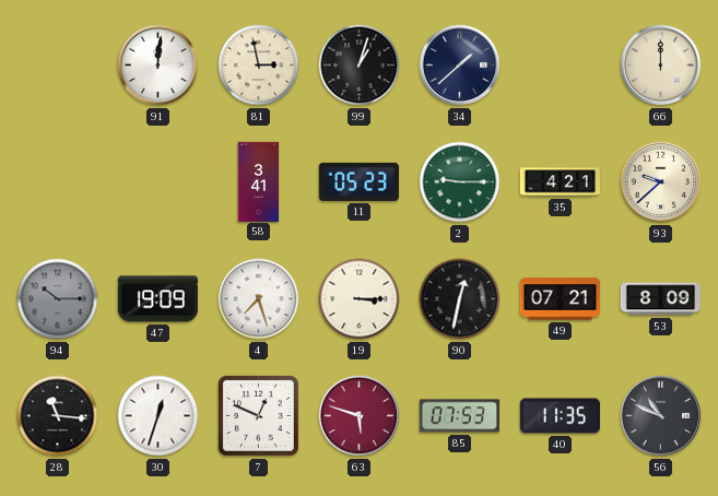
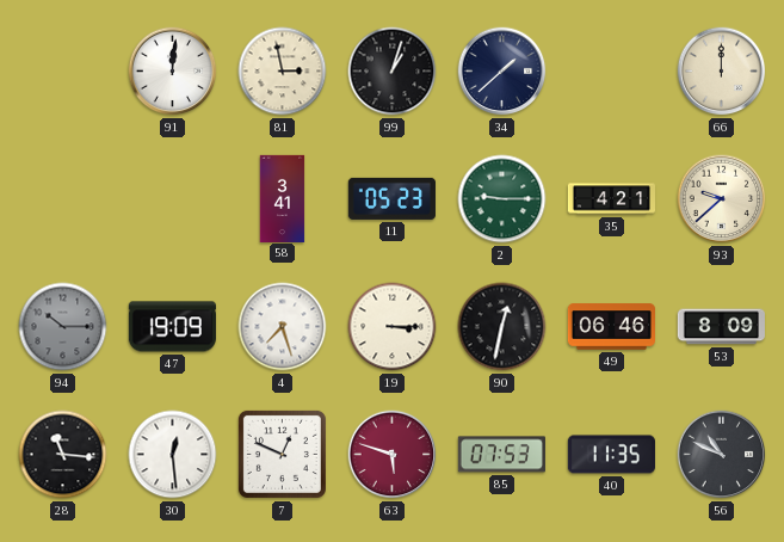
49: 07:21 -> 06:46
30: 12:33 -> 12:29
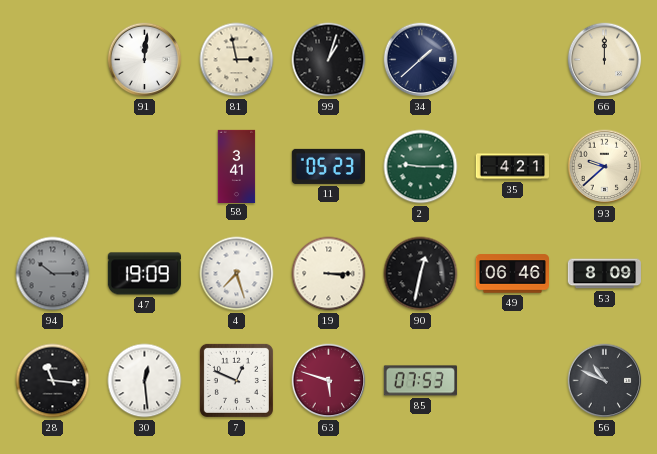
40: 11:35 -> none
